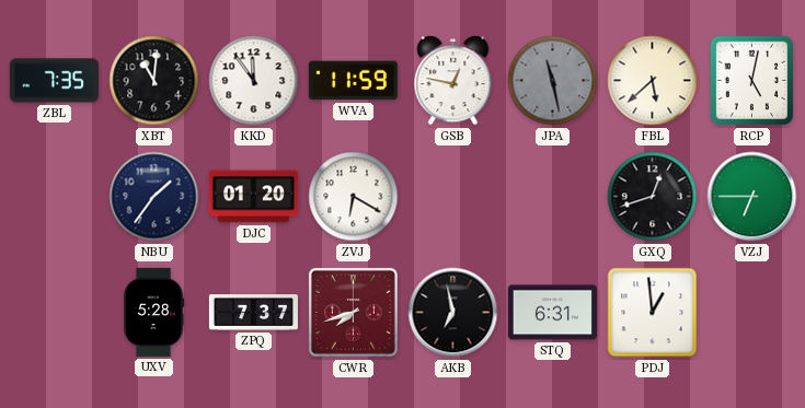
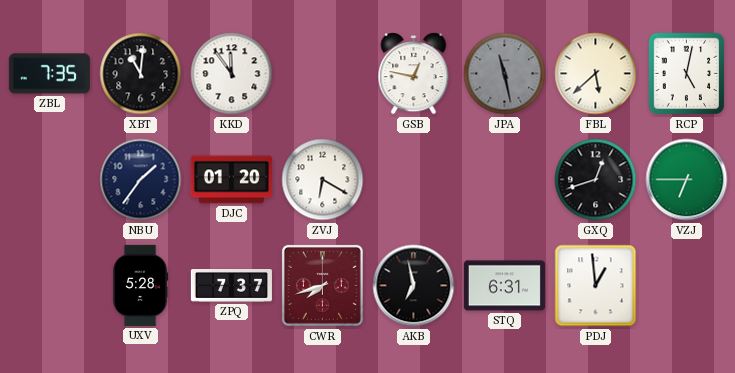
WVA: 11:59 -> none
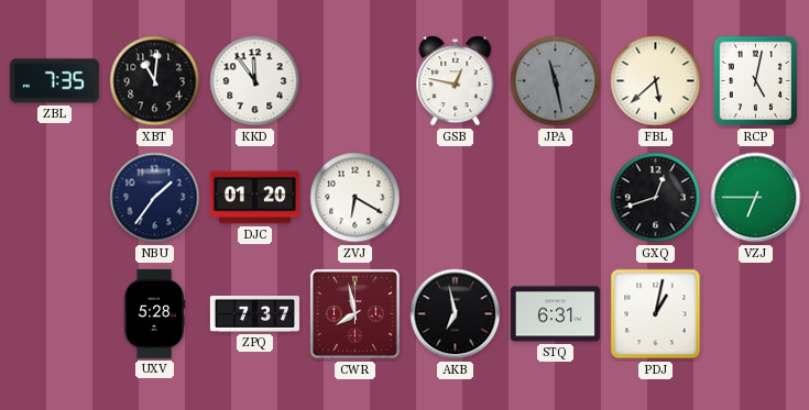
CWR: 7:42 -> 7:58
PDJ: 12:59 -> 1:02
